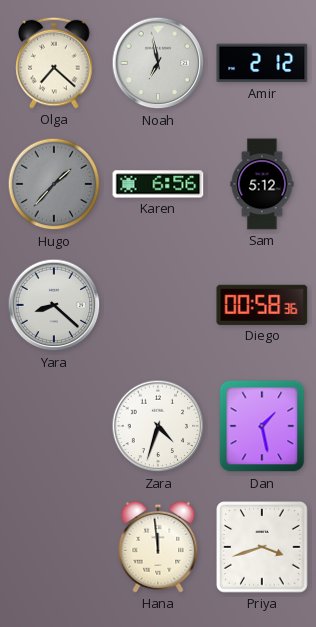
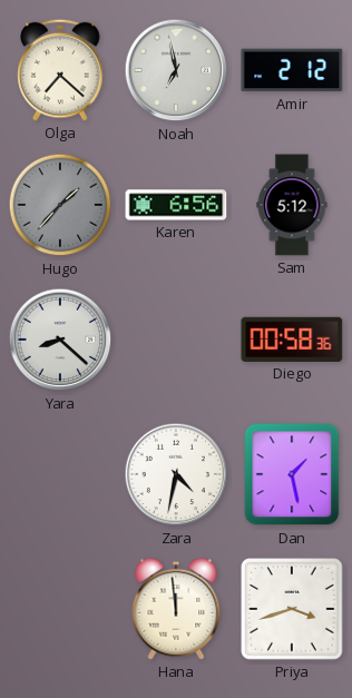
Zara: 4:33 -> 4:32
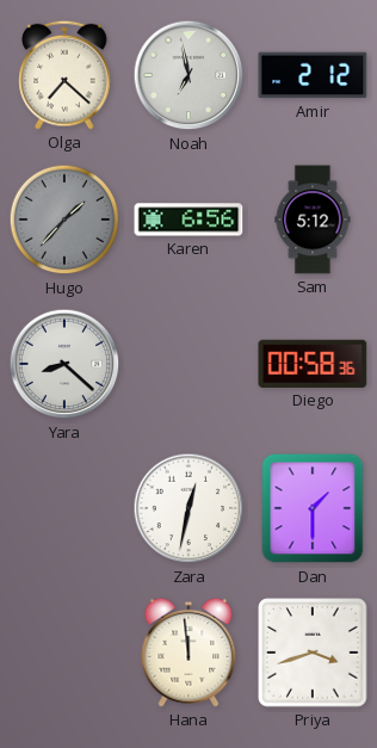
Zara: 4:32 -> 12:32
Dan: 1:28 -> 1:30
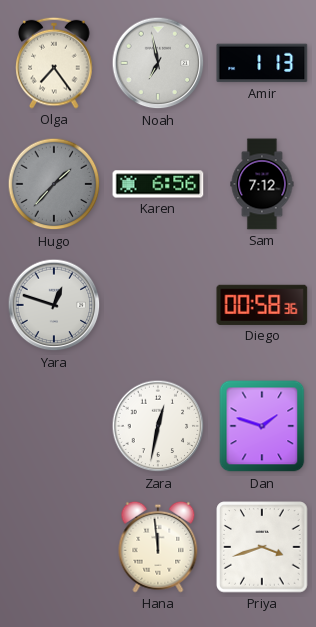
Olga: 7:22 -> 7:24
Amir: 2:12 -> 1:13
Sam: 5:12 -> 7:12
Yara: 8:22 -> 12:48
Dan: 1:30 -> 1:48
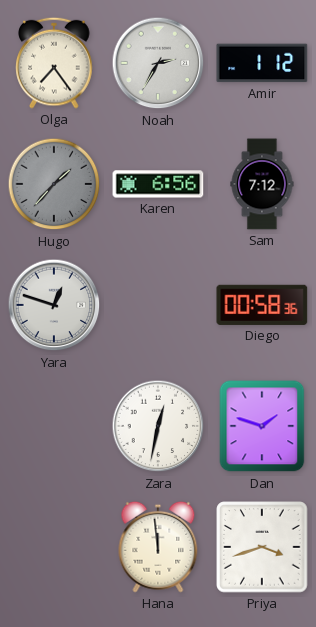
Noah: 6:58 -> 2:35
Amir: 1:13 -> 1:12
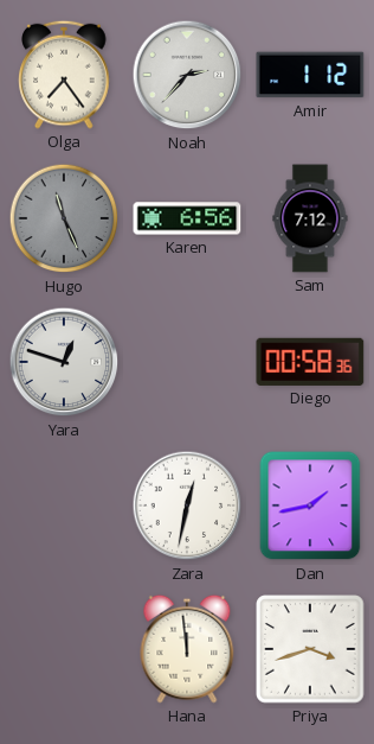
Noah: 2:35 -> 2:37
Hugo: 1:37 -> 11:26
Dan: 1:48 -> 1:43
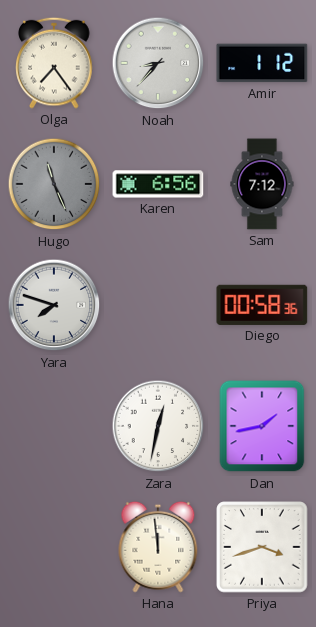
Noah: 2:37 -> 8:37
Yara: 12:48 -> 7:48
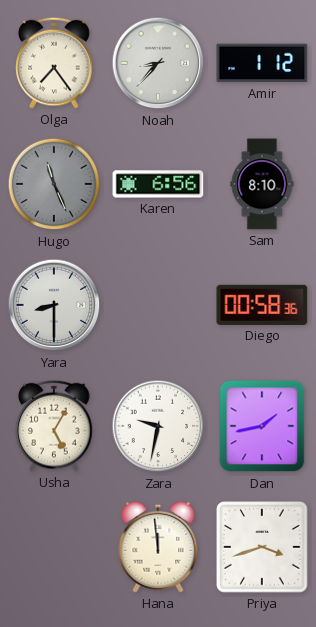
Sam: 7:12 -> 8:10
Yara: 7:48 -> 8:30
Usha: none -> 5:05
Zara: 12:32 -> 9:32
